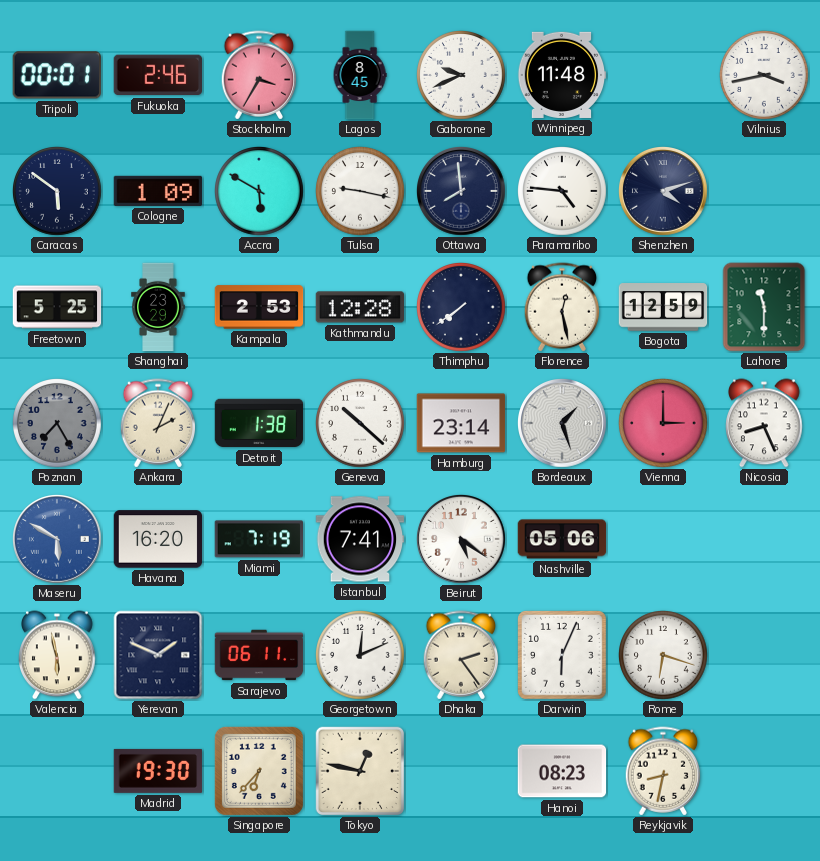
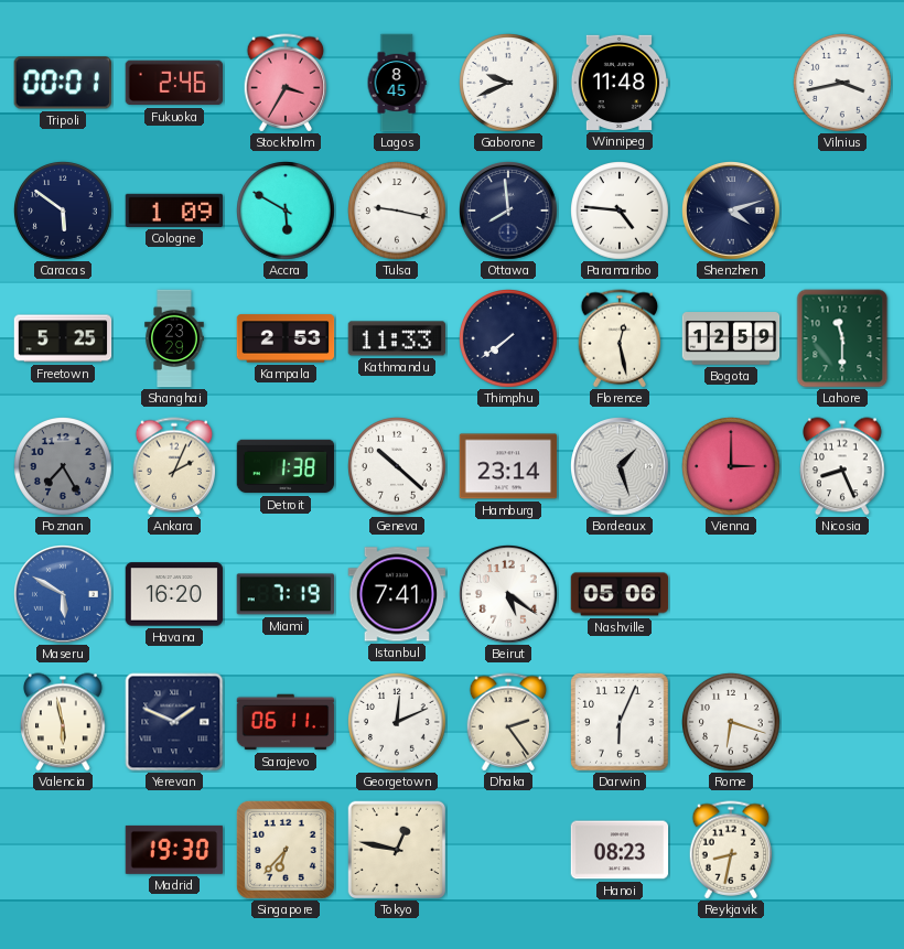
Kathmandu: 12:28 -> 11:33
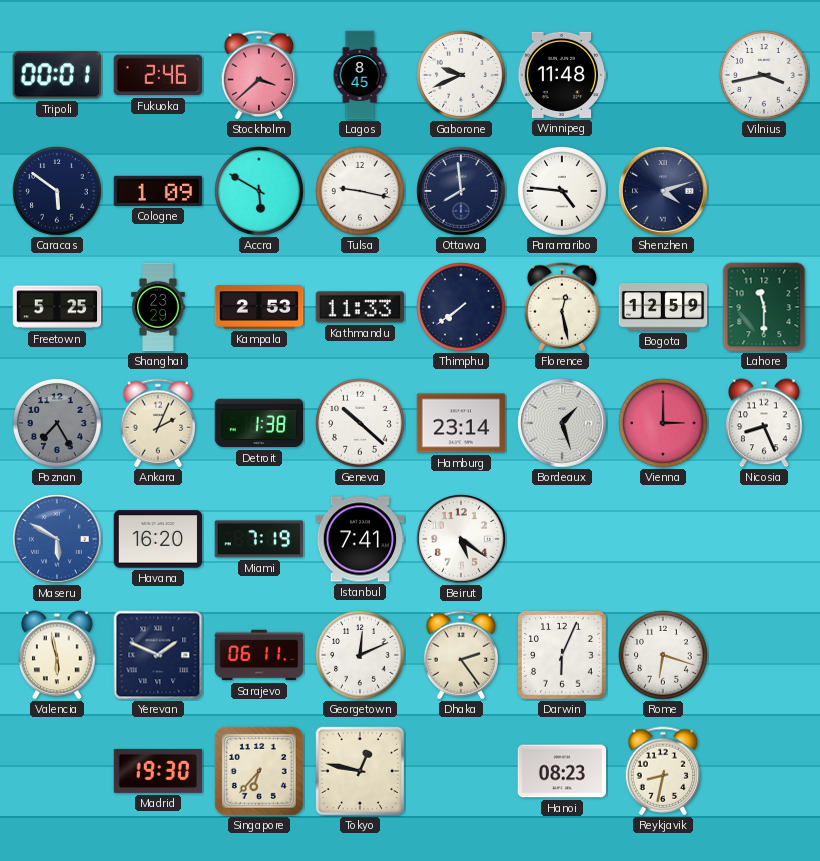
Stockholm: 3:35 -> 3:38
Nashville: 05:06 -> none
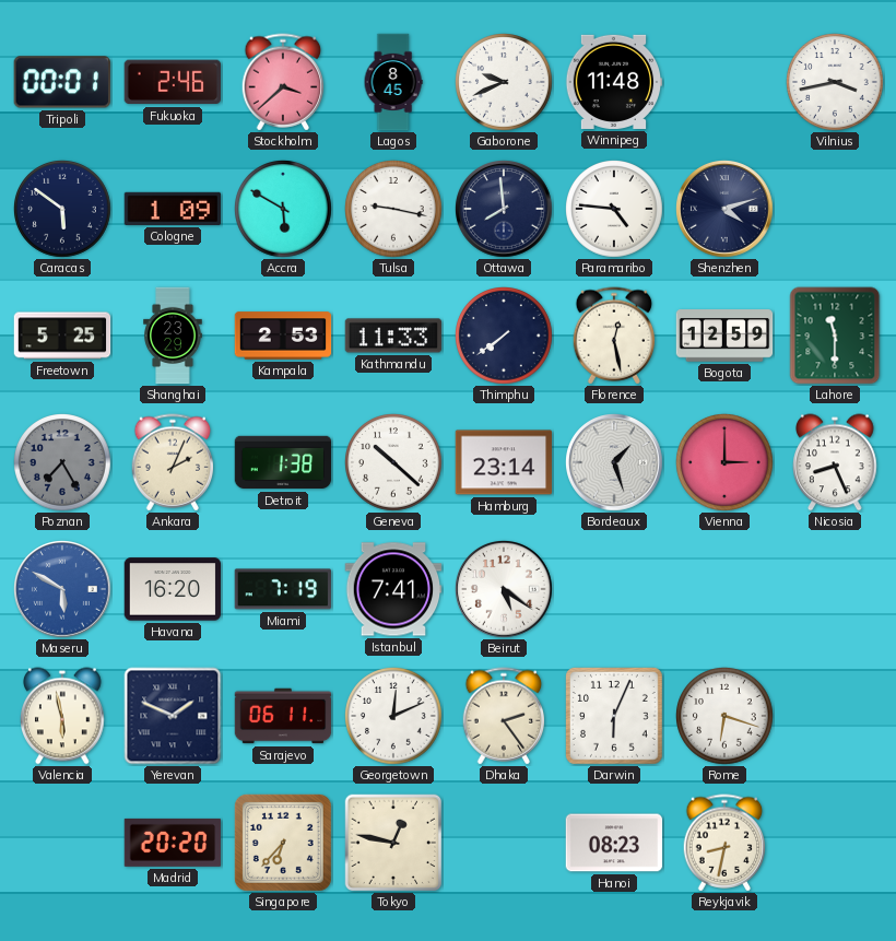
Madrid: 19:30 -> 20:20
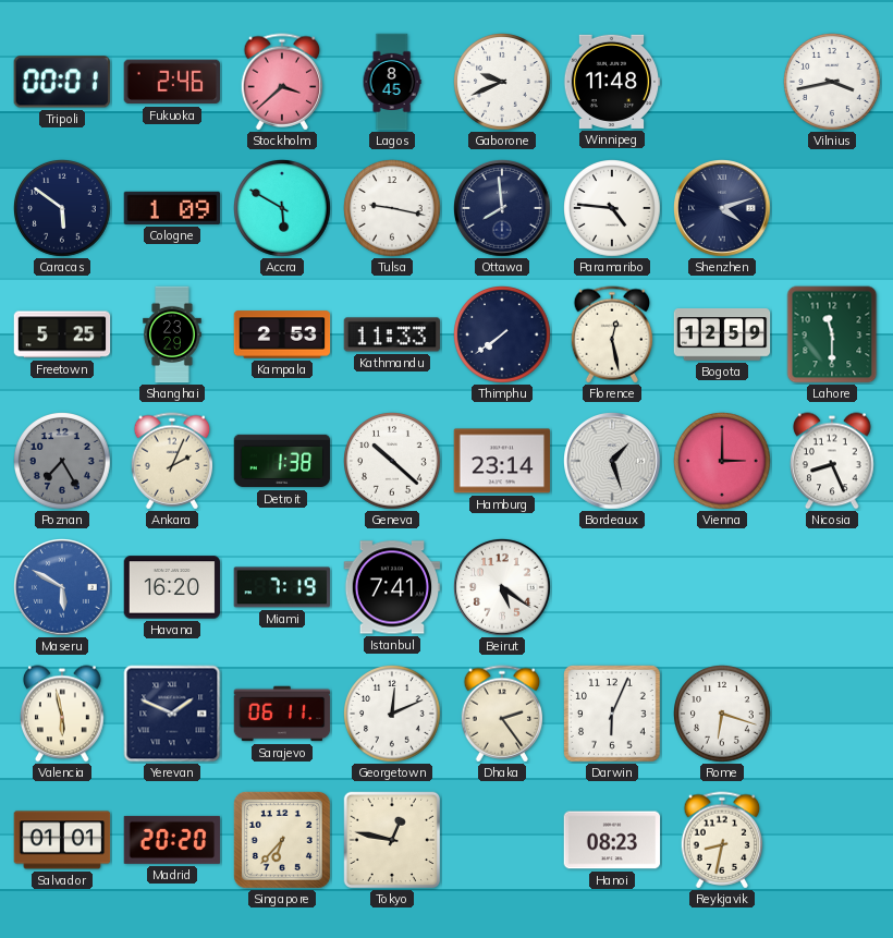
Salvador: none -> 01:01
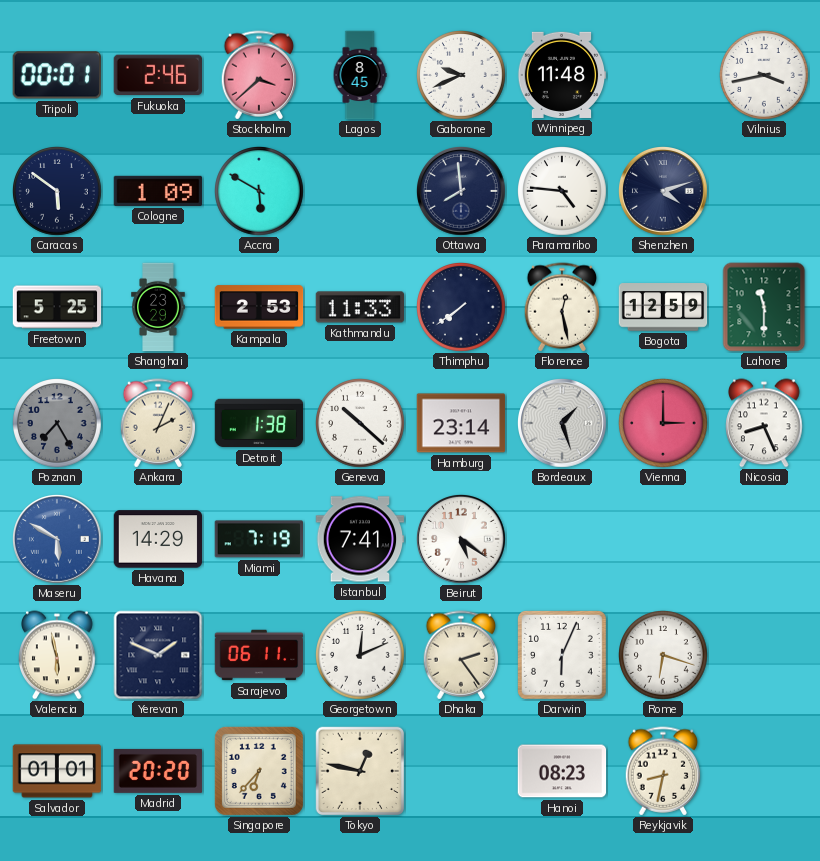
Tulsa: 9:17 -> none
Havana: 16:20 -> 14:29
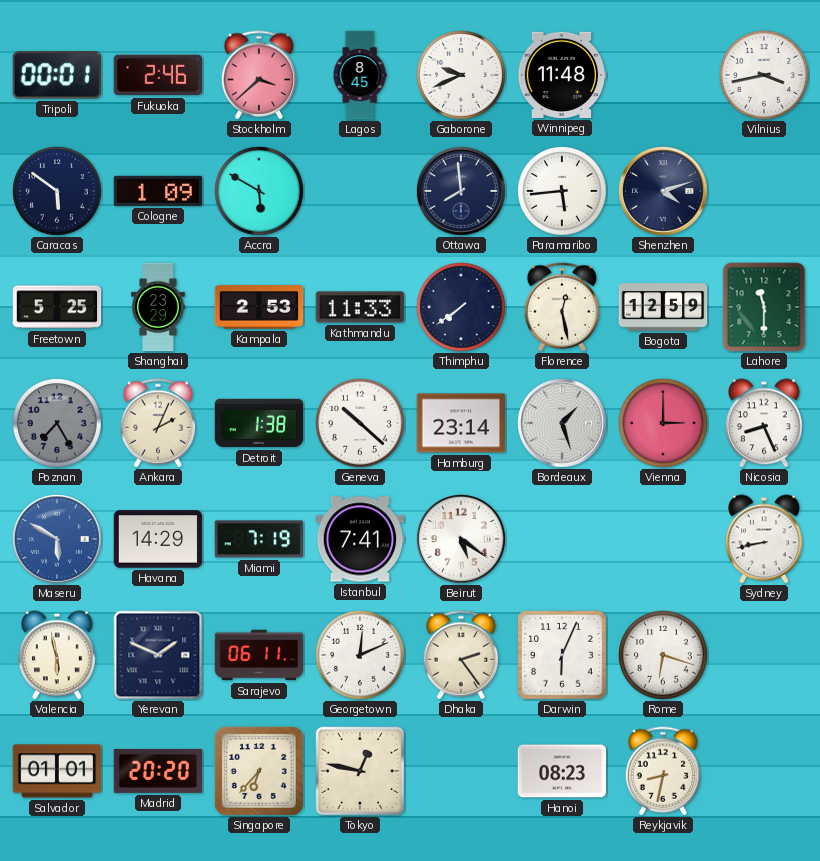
Paramaribo: 4:46 -> 5:44
Sydney: none -> 8:43
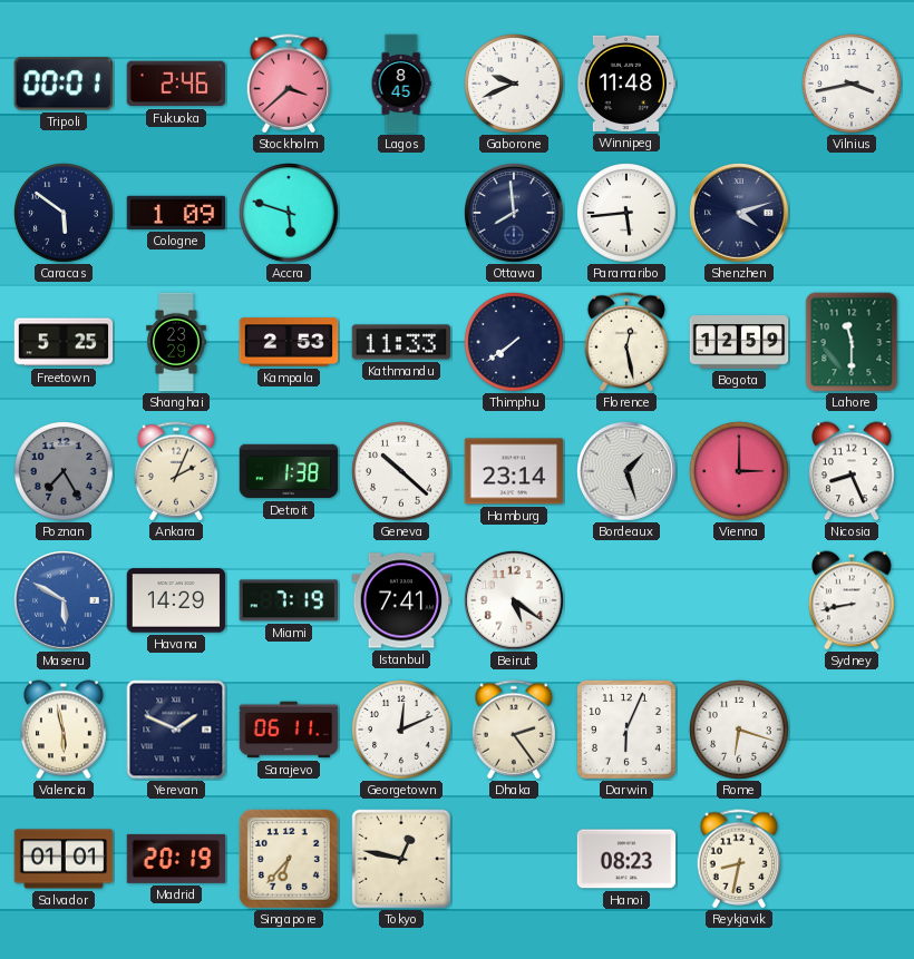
Accra: 5:50 -> 5:48
Madrid: 20:20 -> 20:19
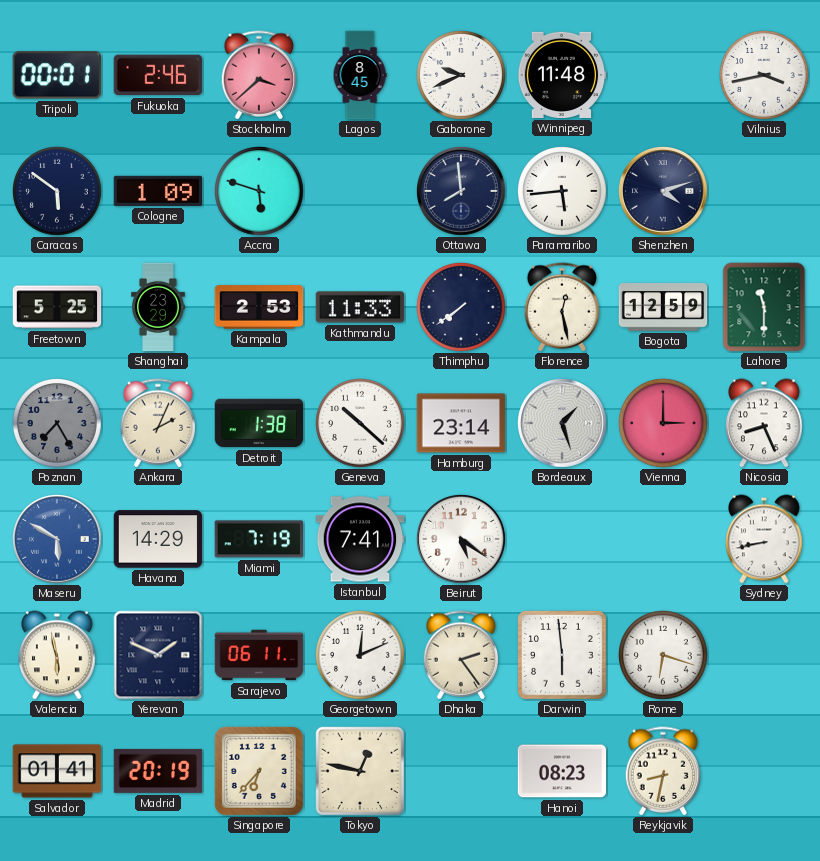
Darwin: 6:04 -> 5:59
Salvador: 01:01 -> 01:41
